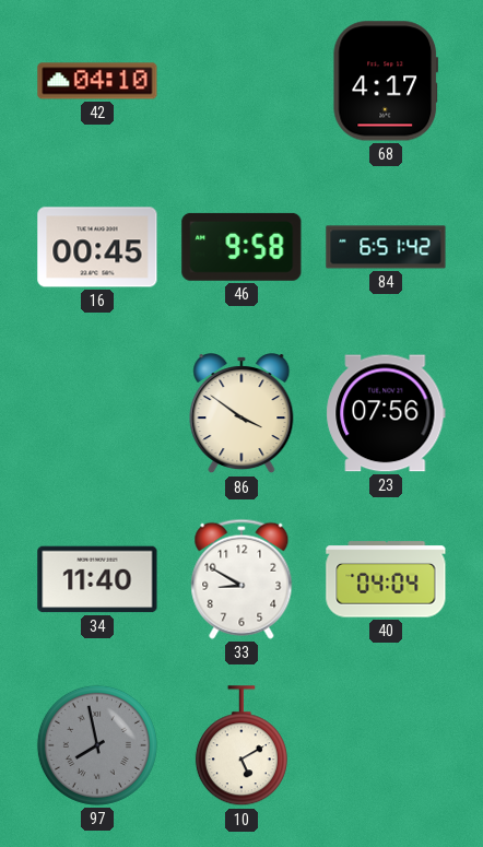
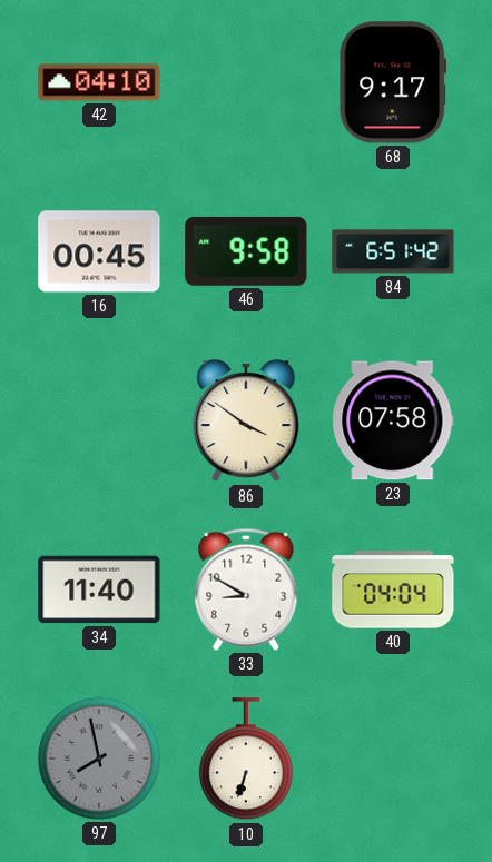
68: 4:17 -> 9:17
23: 07:56 -> 07:58
10: 5:10 -> 6:33
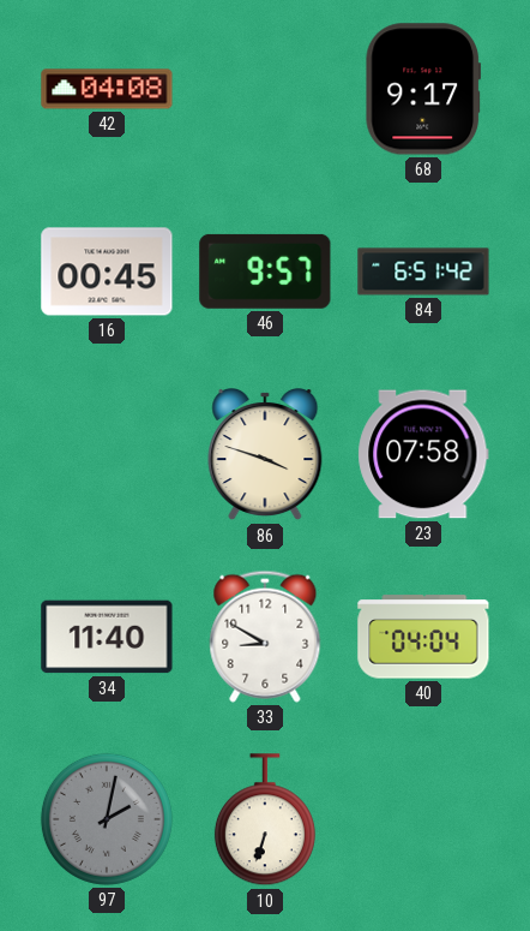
42: 04:10 -> 04:08
46: 9:58 -> 9:57
86: 3:51 -> 3:48
97: 7:58 -> 2:02
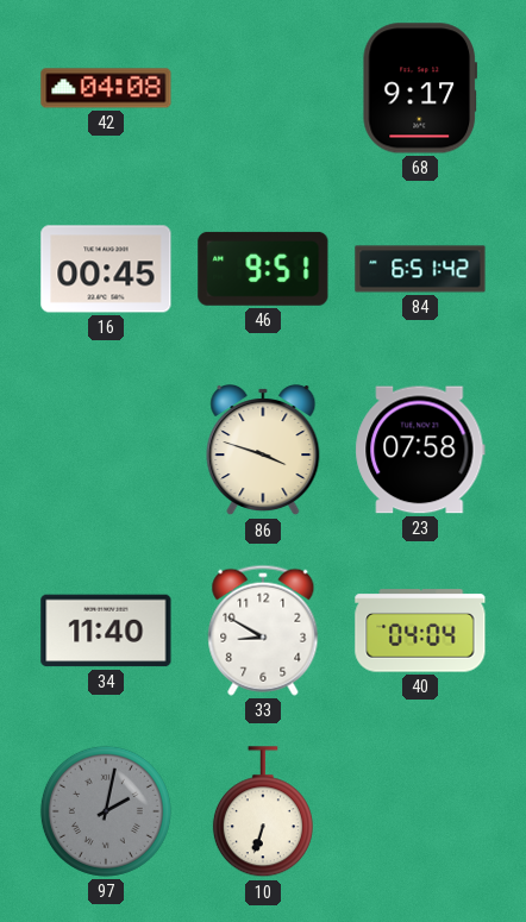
46: 9:57 -> 9:51
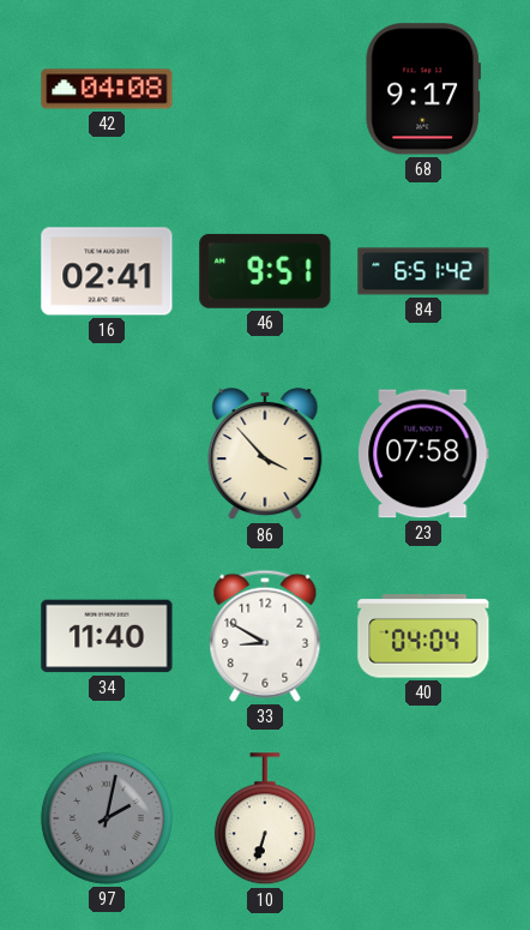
16: 00:45 -> 02:41
86: 3:48 -> 3:53
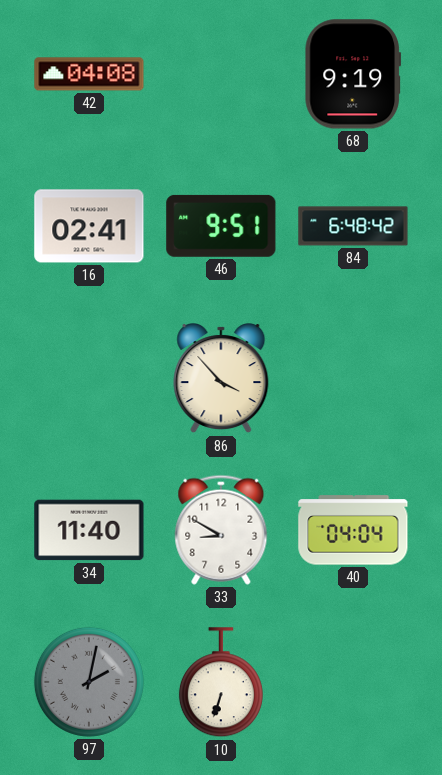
68: 9:17 -> 9:19
84: 6:51 -> 6:48
23: 07:58 -> none
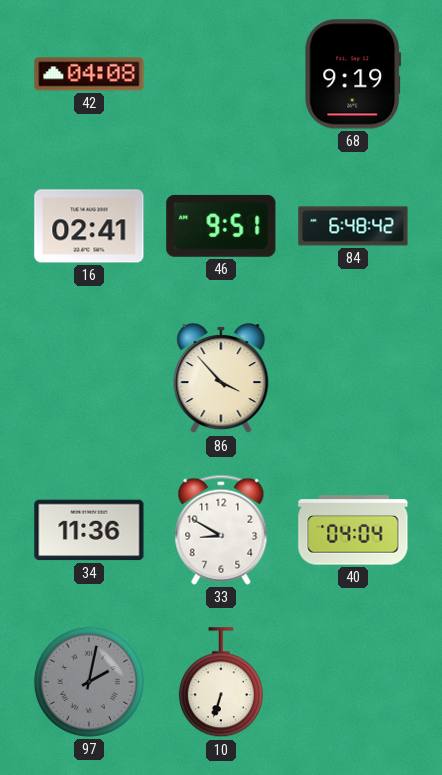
34: 11:40 -> 11:36
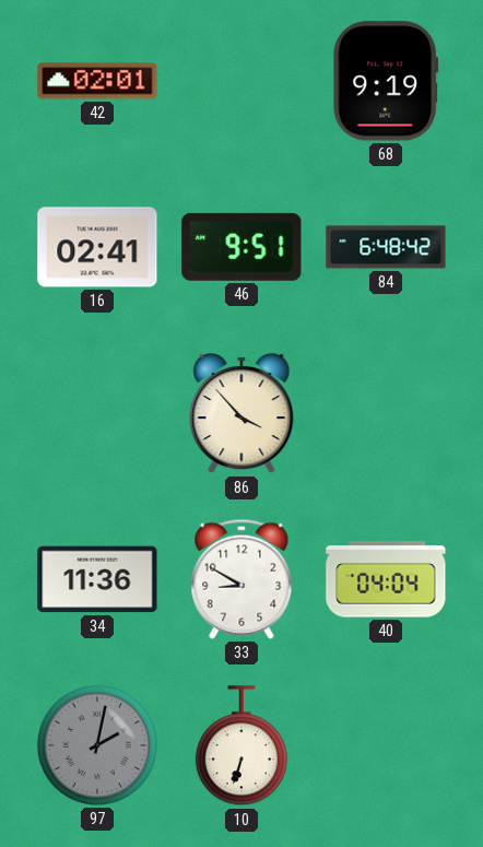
42: 04:08 -> 02:01
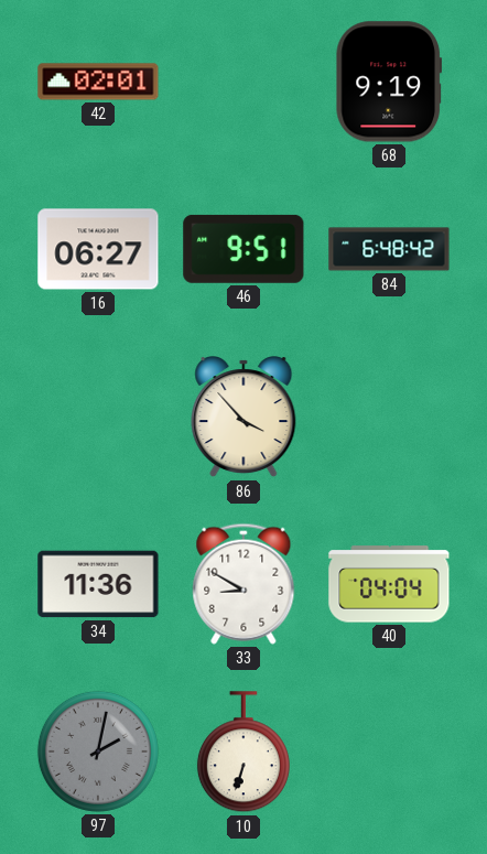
16: 02:41 -> 06:27
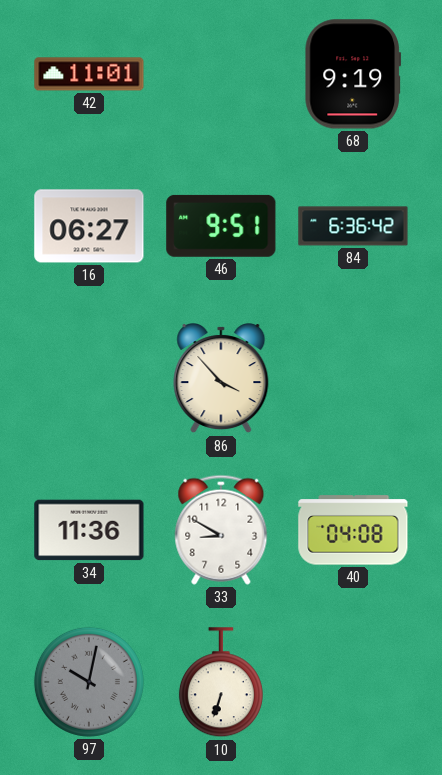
42: 02:01 -> 11:01
84: 6:48 -> 6:36
40: 04:04 -> 04:08
97: 2:02 -> 10:02
